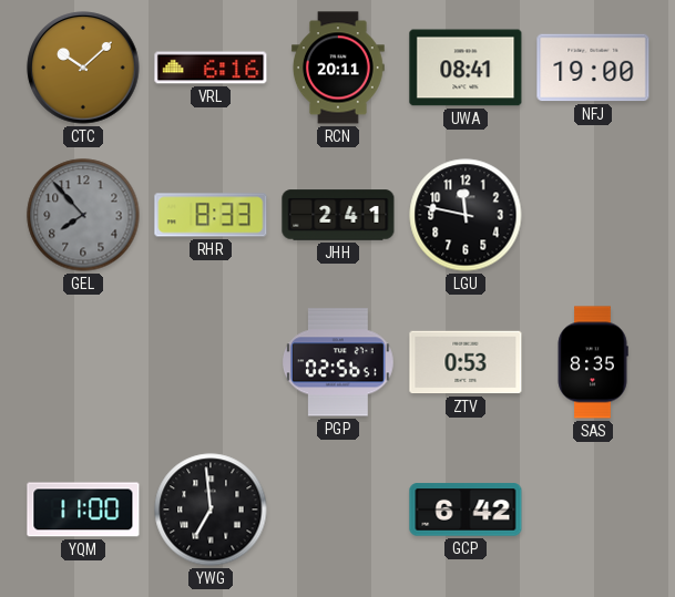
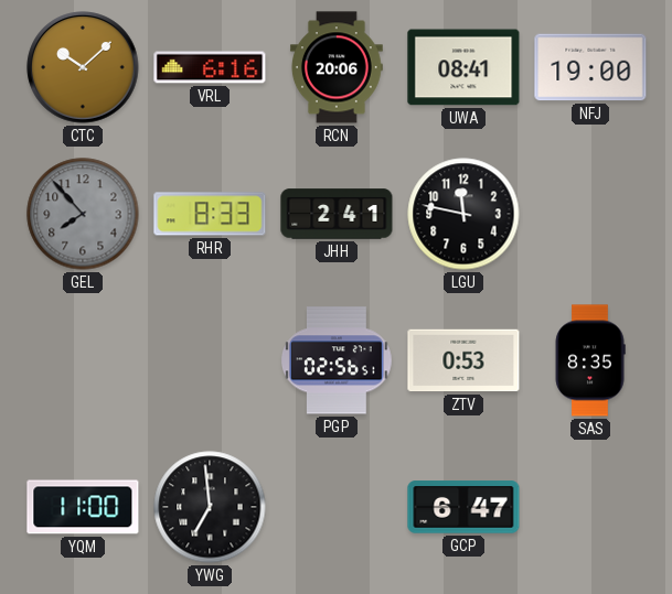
RCN: 20:11 -> 20:06
GCP: 6:42 -> 6:47
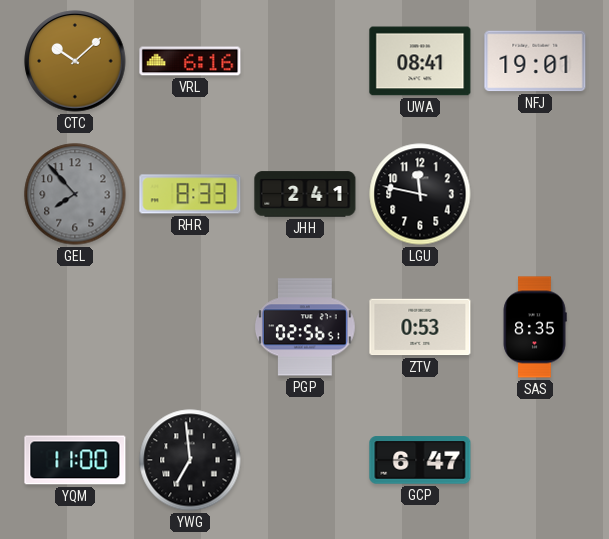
RCN: 20:06 -> none
NFJ: 19:00 -> 19:01
